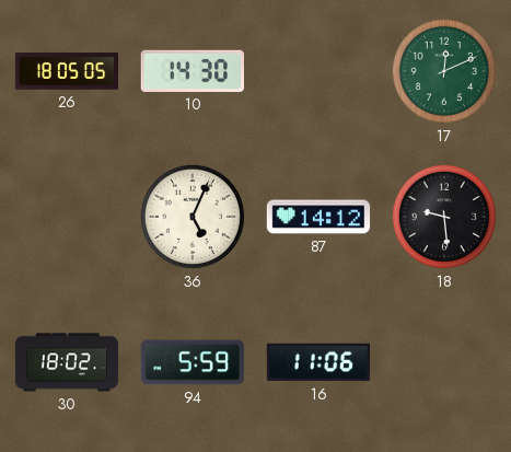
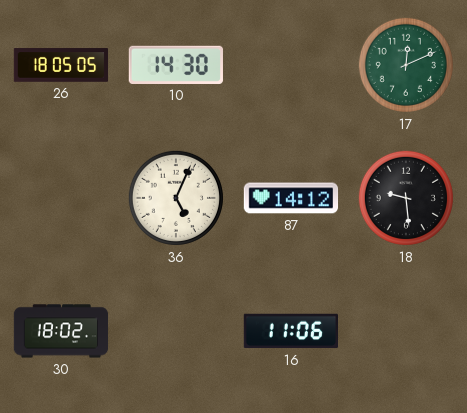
94: 5:59 -> none
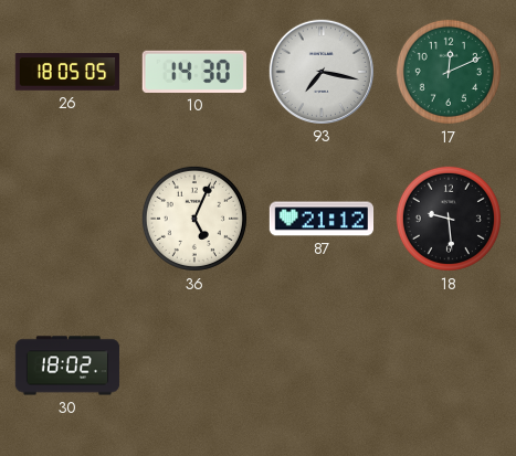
93: none -> 7:17
87: 14:12 -> 21:12
16: 11:06 -> none
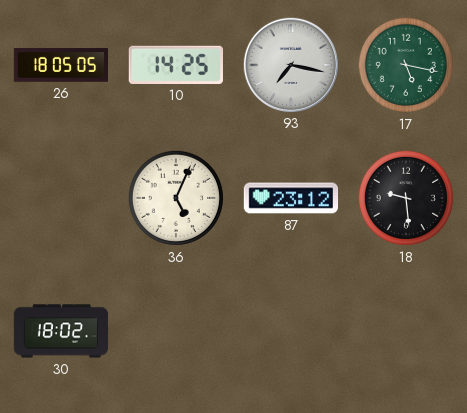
10: 14:30 -> 14:25
17: 12:11 -> 5:17
87: 21:12 -> 23:12
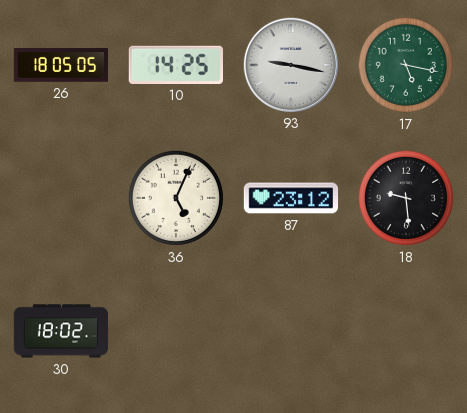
93: 7:17 -> 9:17
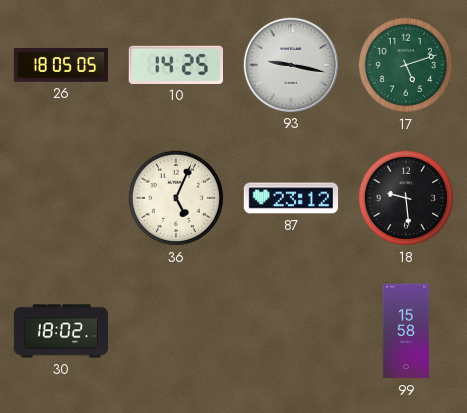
17: 5:17 -> 5:12
99: none -> 15:58
